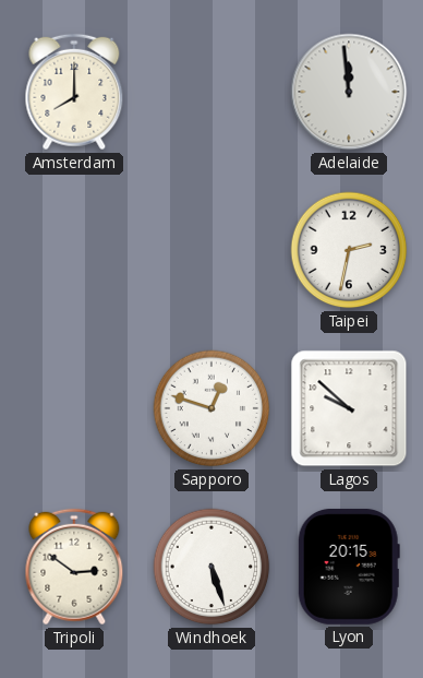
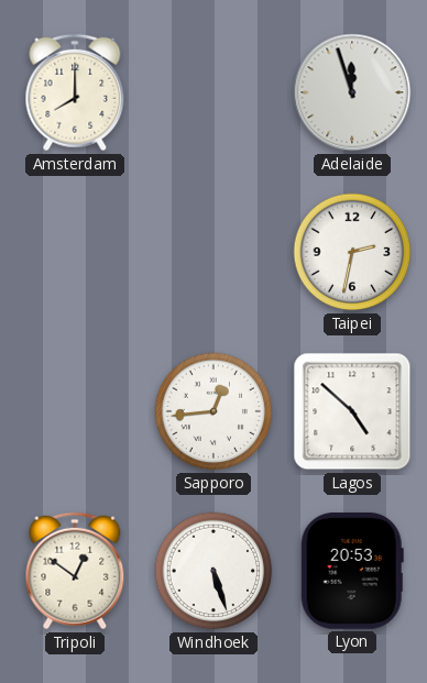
Adelaide: 11:59 -> 11:57
Sapporo: 12:48 -> 12:44
Lagos: 9:52 -> 4:52
Tripoli: 2:51 -> 12:51
Lyon: 20:15 -> 20:53
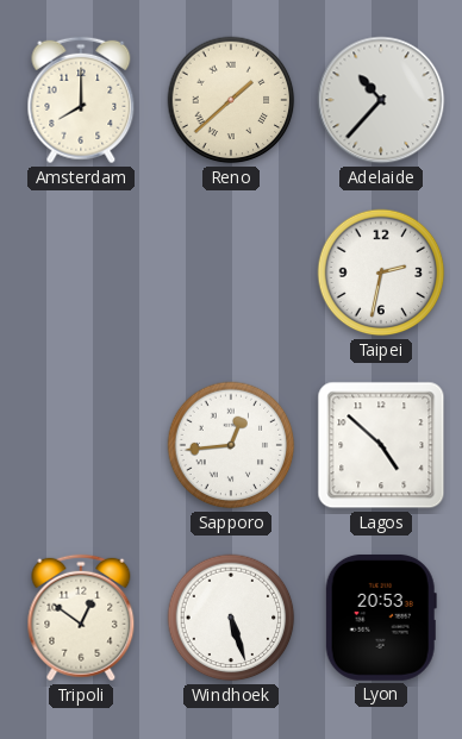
Reno: none -> 1:38
Adelaide: 11:57 -> 10:37
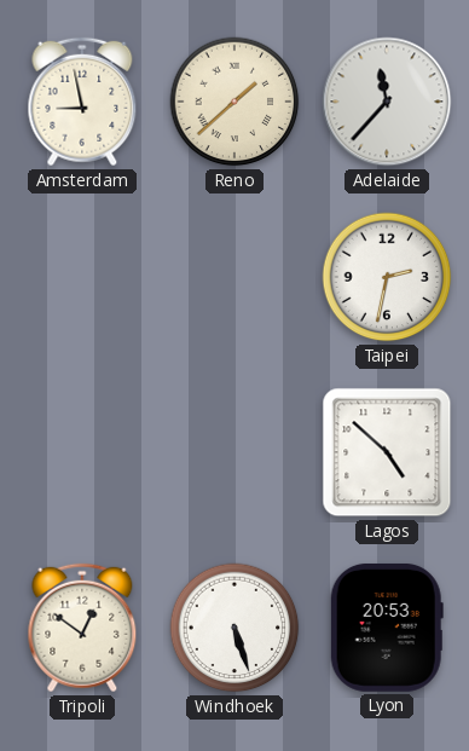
Amsterdam: 8:00 -> 8:58
Adelaide: 10:37 -> 11:37
Sapporo: 12:44 -> none
